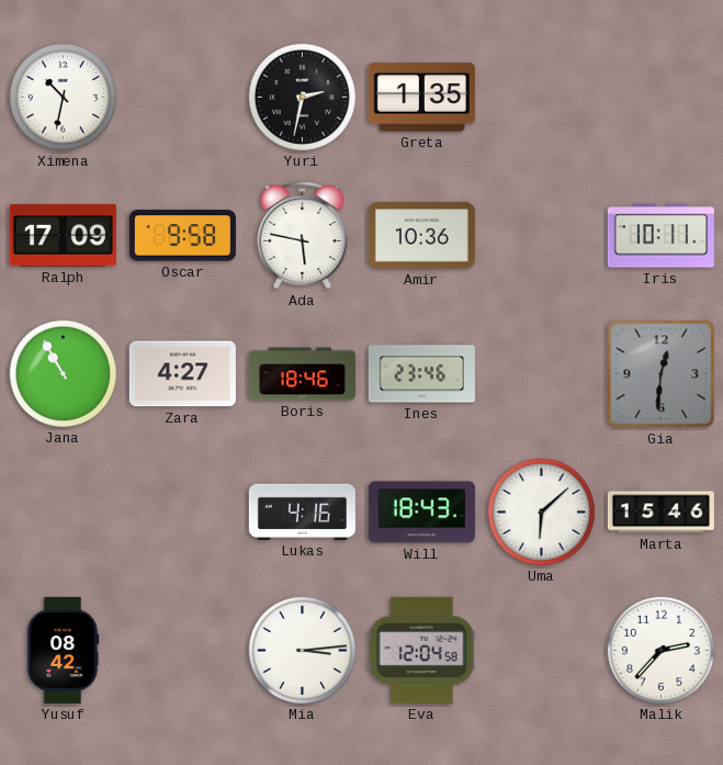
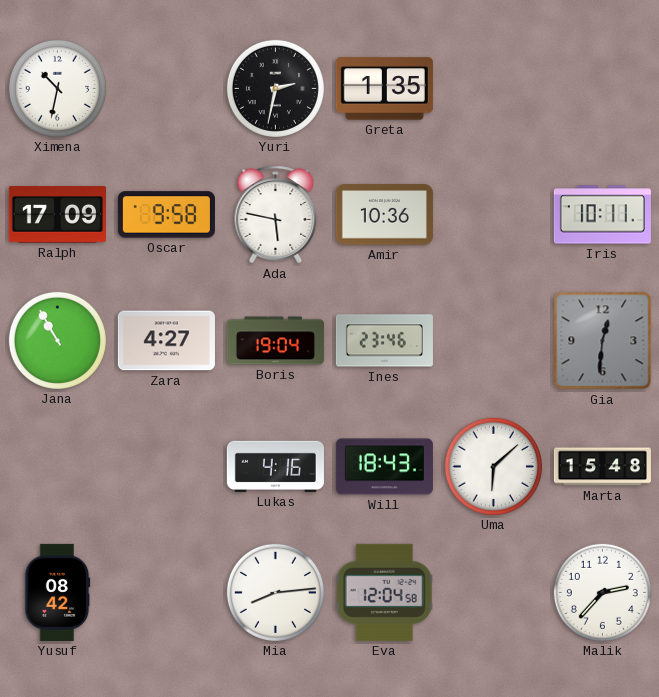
Boris: 18:46 -> 19:04
Marta: 15:46 -> 15:48
Mia: 3:14 -> 8:14
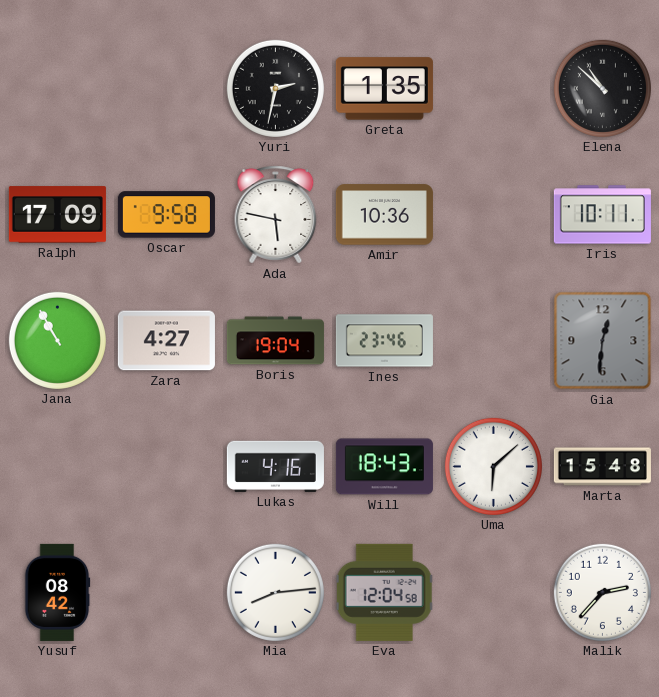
Ximena: 10:32 -> none
Elena: none -> 10:52
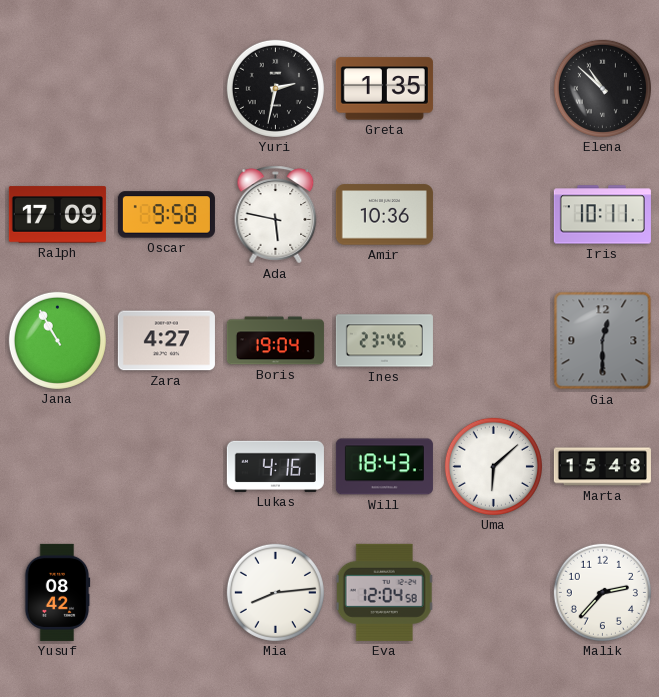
Gia: 12:31 -> 12:30
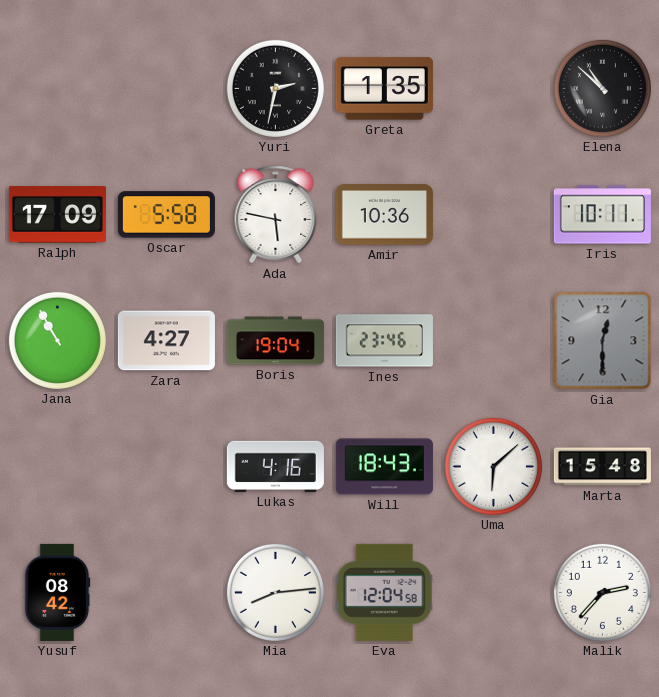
Oscar: 9:58 -> 5:58
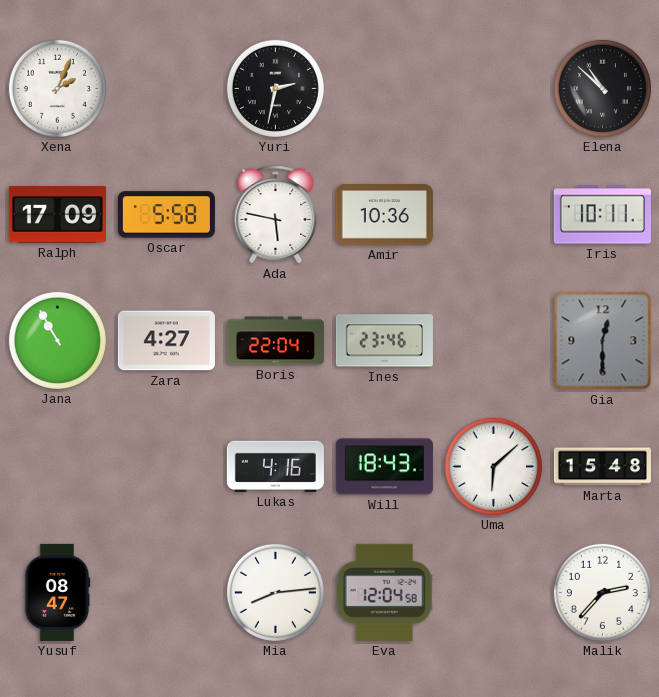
Xena: none -> 2:04
Greta: 1:35 -> none
Boris: 19:04 -> 22:04
Yusuf: 08:42 -> 08:47
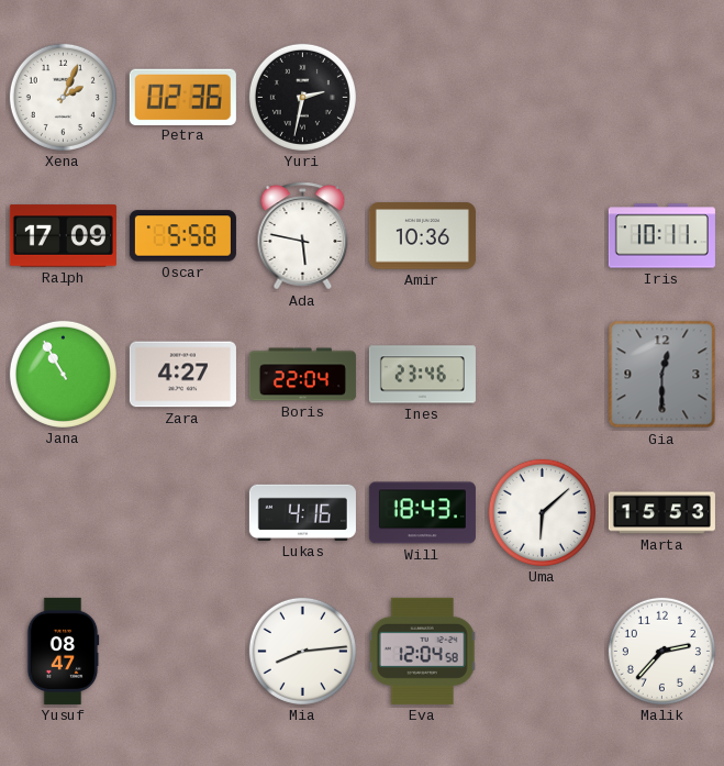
Petra: none -> 02:36
Elena: 10:52 -> none
Marta: 15:48 -> 15:53
